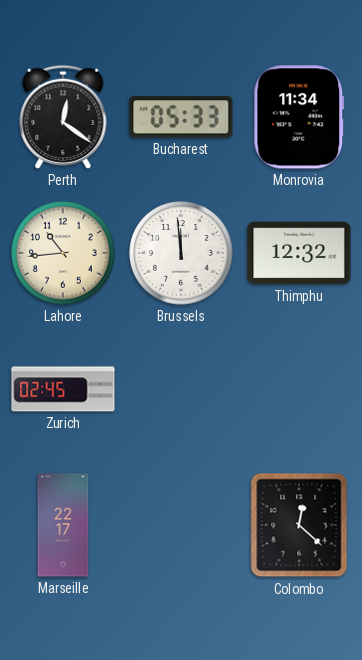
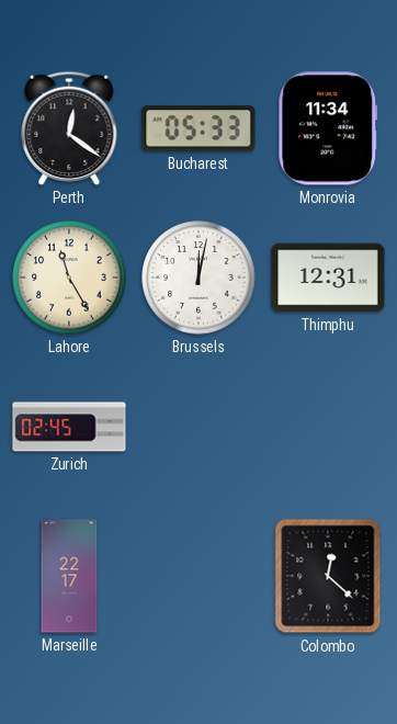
Lahore: 10:44 -> 11:25
Brussels: 11:59 -> 12:02
Thimphu: 12:32 -> 12:31
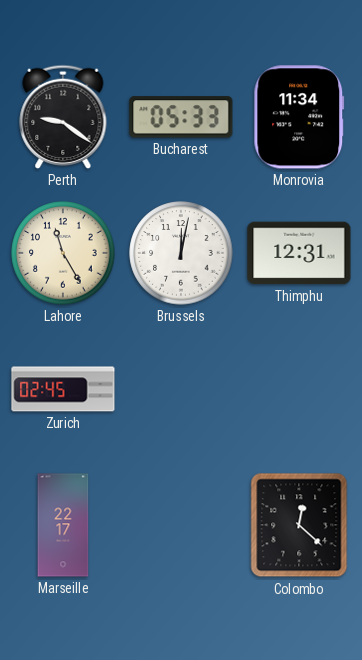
Perth: 12:21 -> 9:21
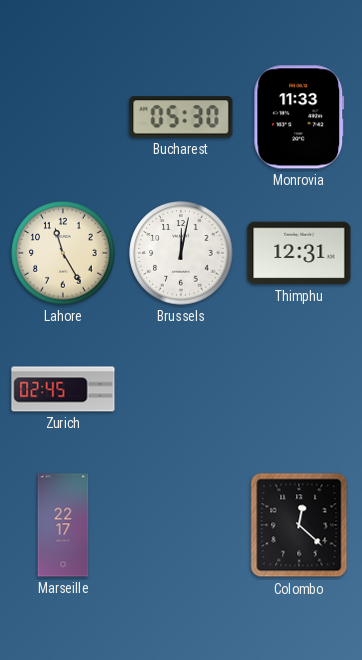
Perth: 9:21 -> none
Bucharest: 05:33 -> 05:30
Monrovia: 11:34 -> 11:33
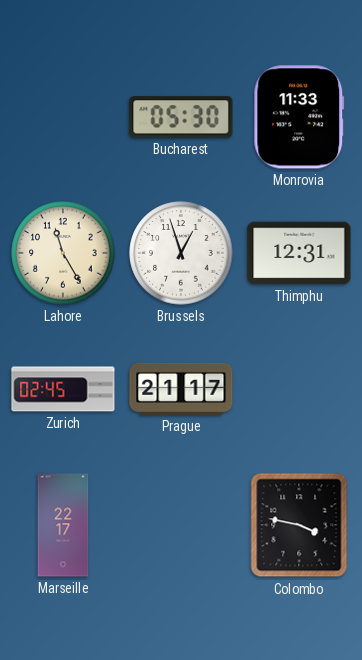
Brussels: 12:02 -> 12:57
Prague: none -> 21:17
Colombo: 12:22 -> 3:47
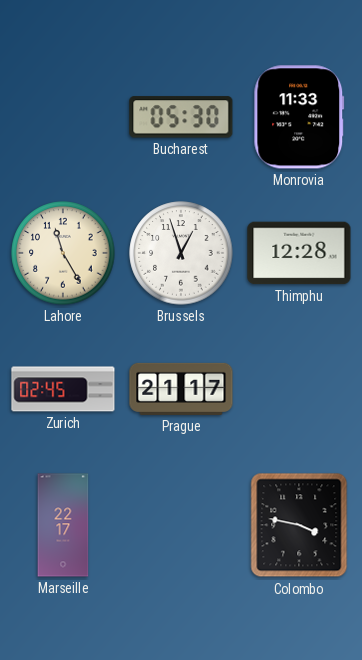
Thimphu: 12:31 -> 12:28
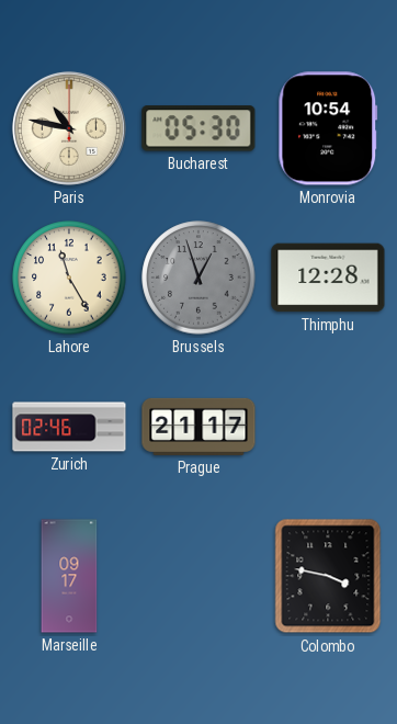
Paris: none -> 10:47
Monrovia: 11:33 -> 10:54
Brussels dial: white -> grey
Zurich: 02:45 -> 02:46
Marseille: 22:17 -> 09:17
